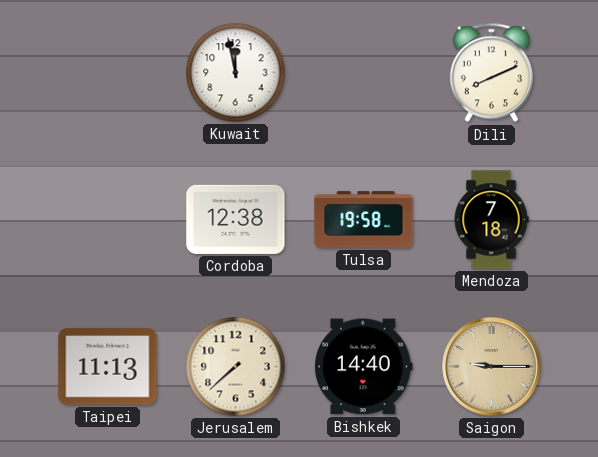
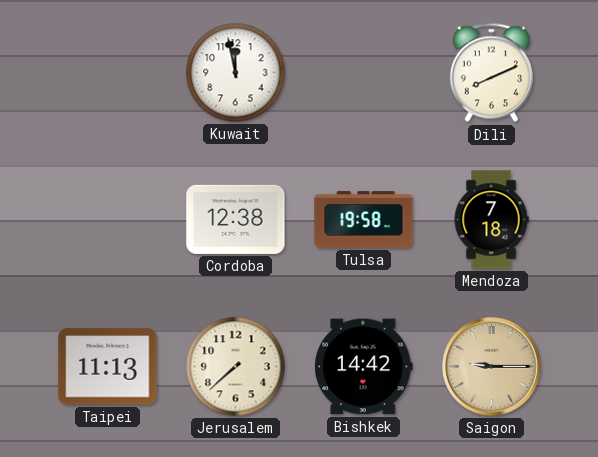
Bishkek: 14:40 -> 14:42
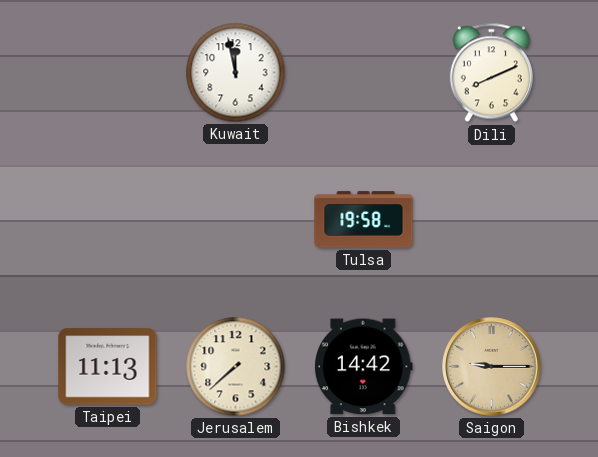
Cordoba: 12:38 -> none
Mendoza: 7:18 -> none
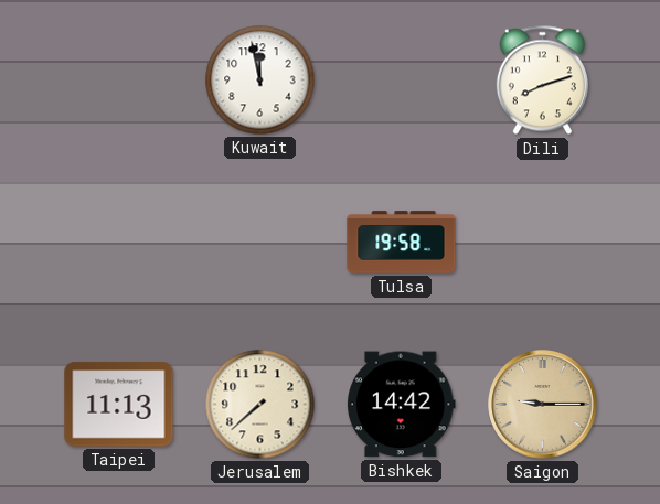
Dili: 8:11 -> 8:12
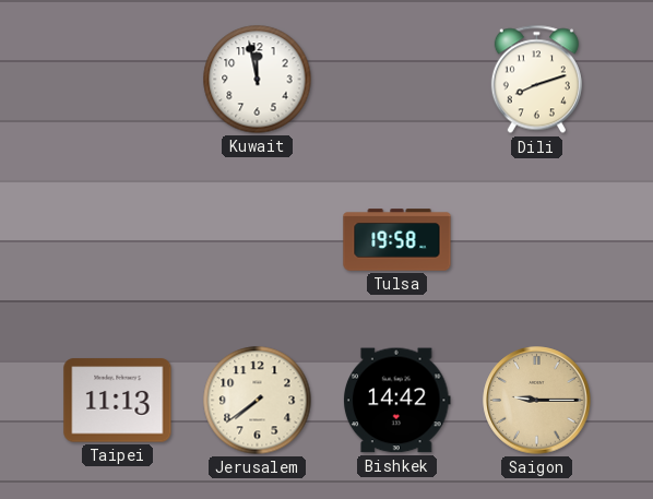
Jerusalem: 7:38 -> 7:39
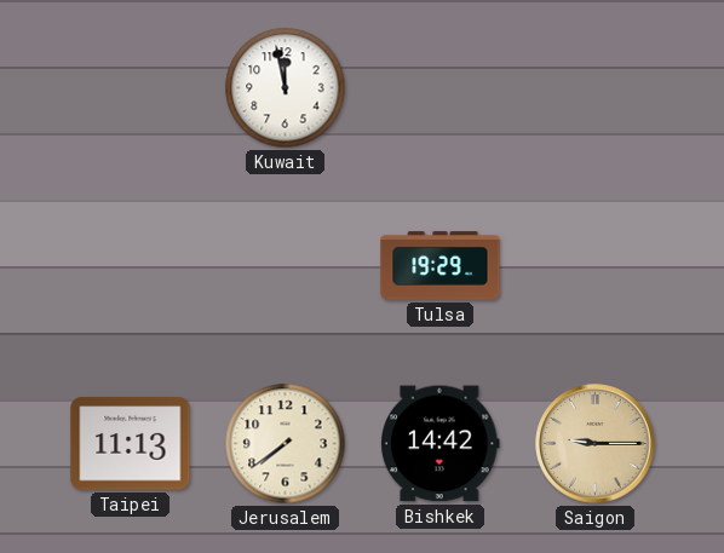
Dili: 8:12 -> none
Tulsa: 19:58 -> 19:29
